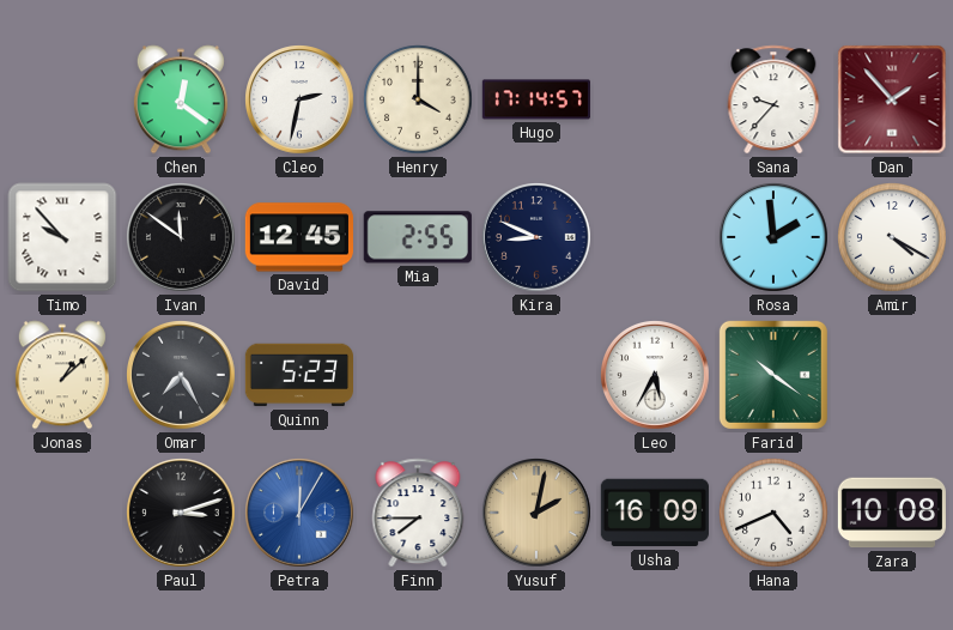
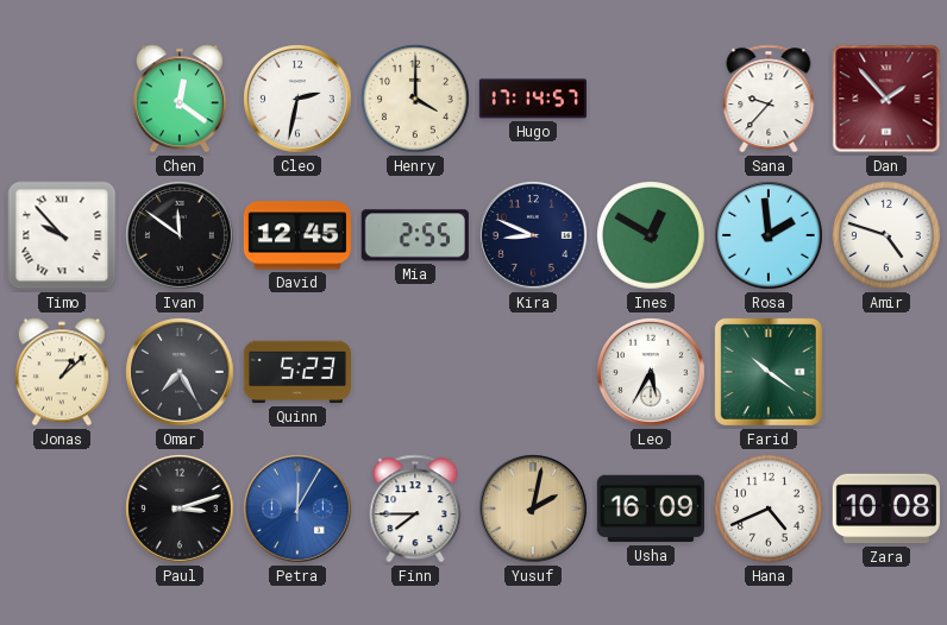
Ines: none -> 12:50
Amir: 4:20 -> 4:48
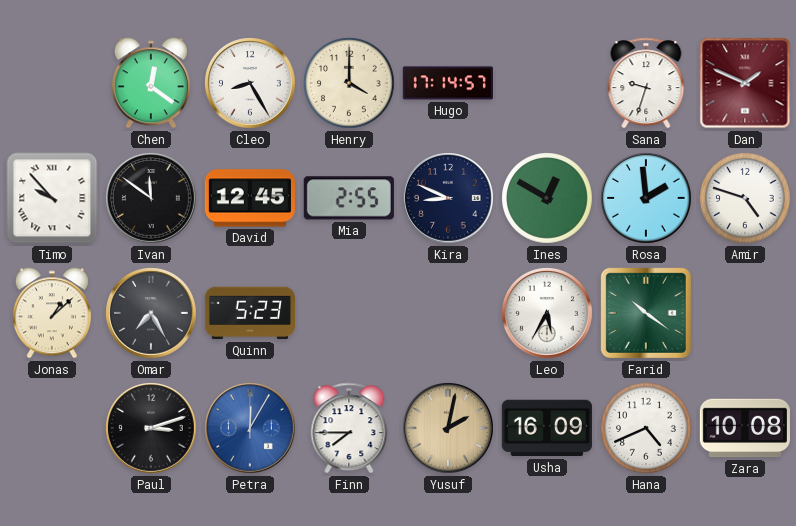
Cleo: 2:32 -> 8:25
Sana: 9:37 -> 9:33
Dan: 1:53 -> 1:49
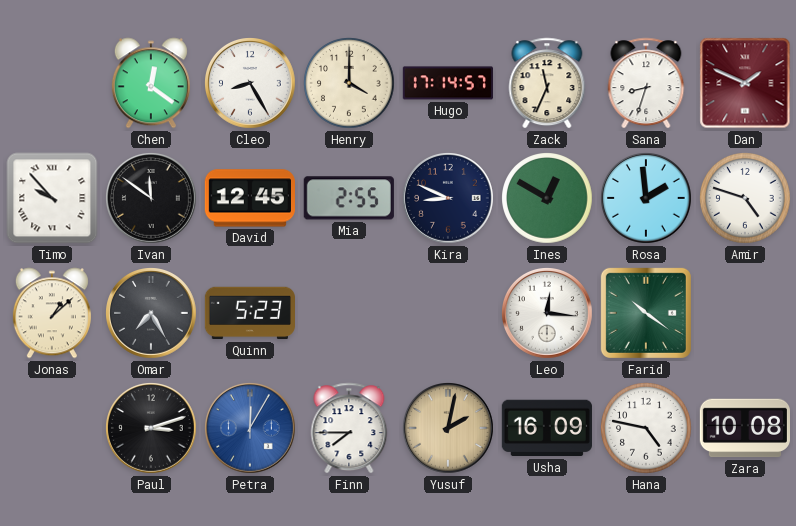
Zack: none -> 11:34
Sana: 9:33 -> 8:33
Leo: 5:35 -> 12:16
Hana: 4:41 -> 4:47
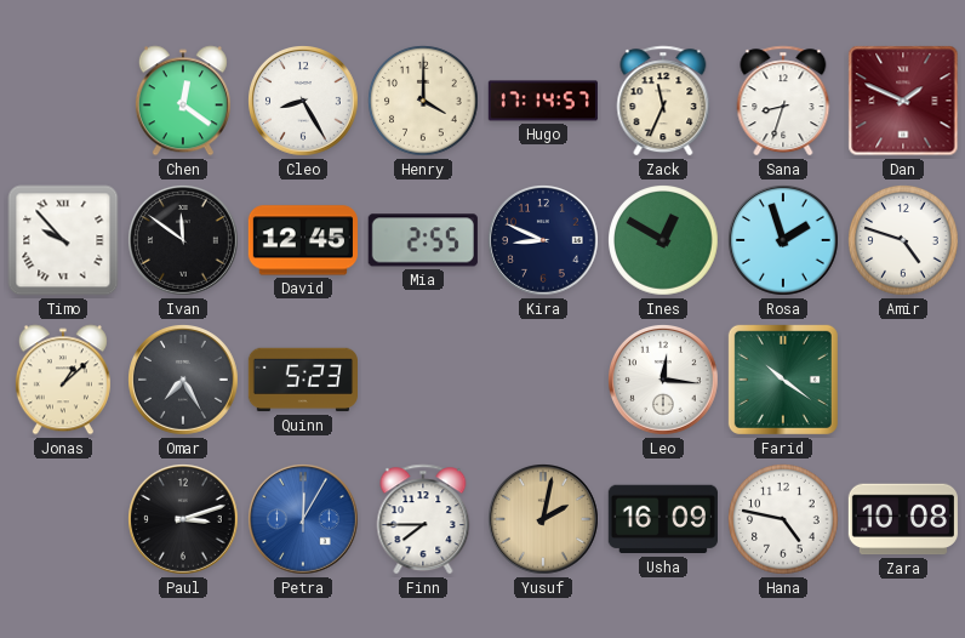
Rosa: 1:59 -> 1:57
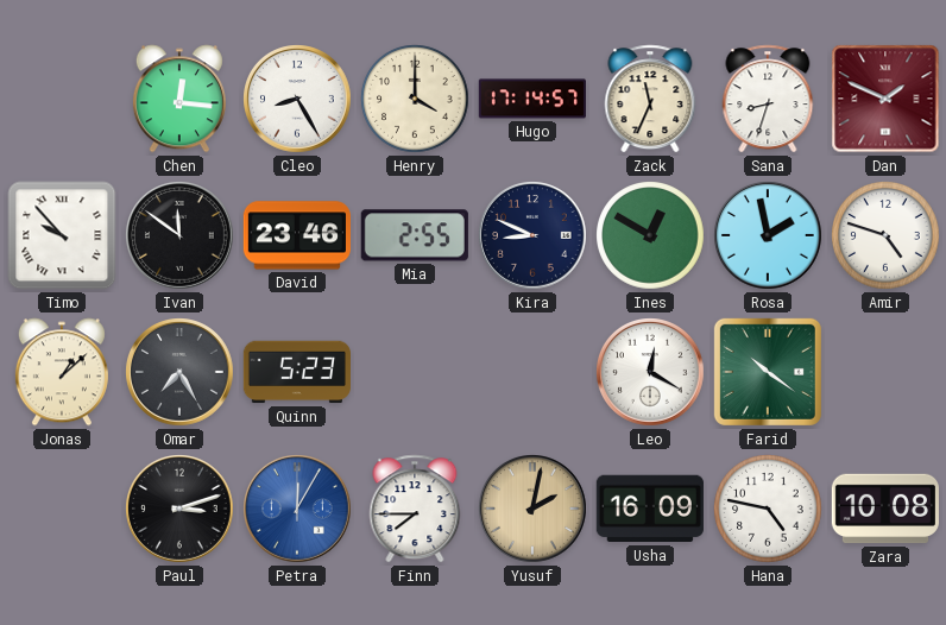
Chen: 12:21 -> 12:16
David: 12:45 -> 23:46
Rosa: 1:57 -> 1:58
Leo: 12:16 -> 12:20
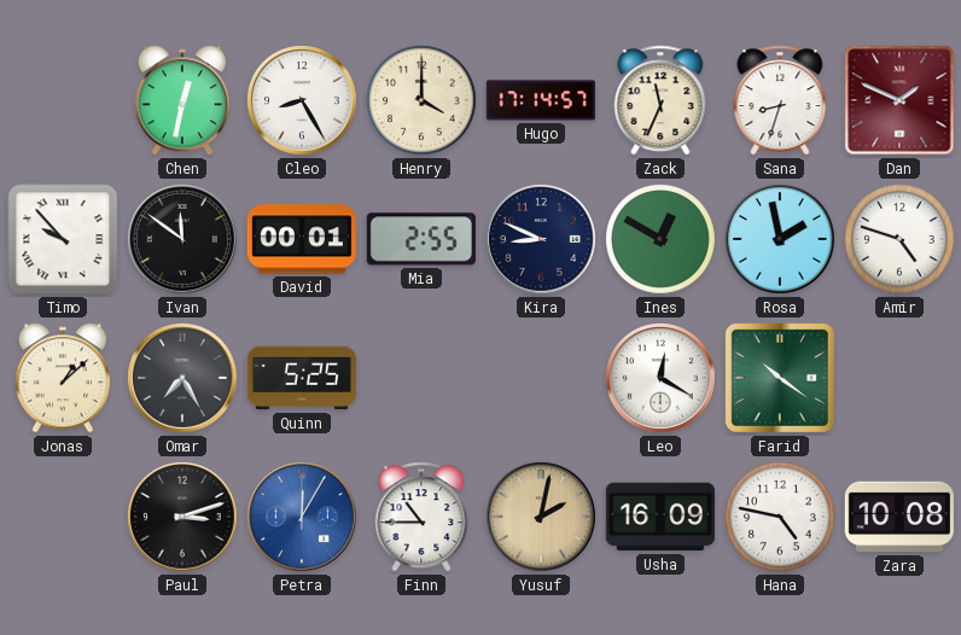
Chen: 12:16 -> 12:32
David: 23:46 -> 00:01
Quinn: 5:23 -> 5:25
Finn: 7:45 -> 10:45
